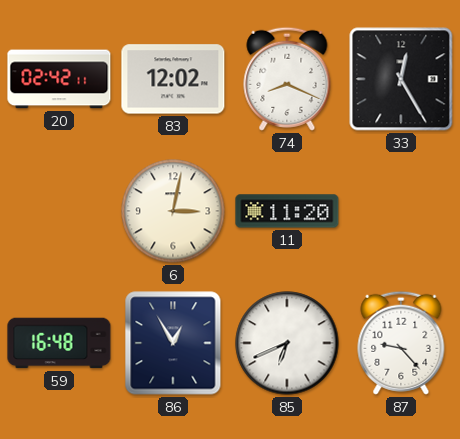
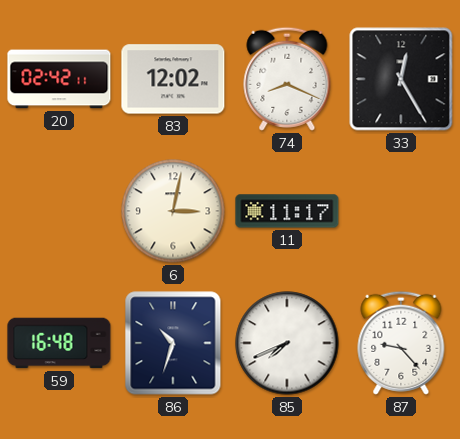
11: 11:20 -> 11:17
86: 12:55 -> 10:33
85: 6:41 -> 7:41
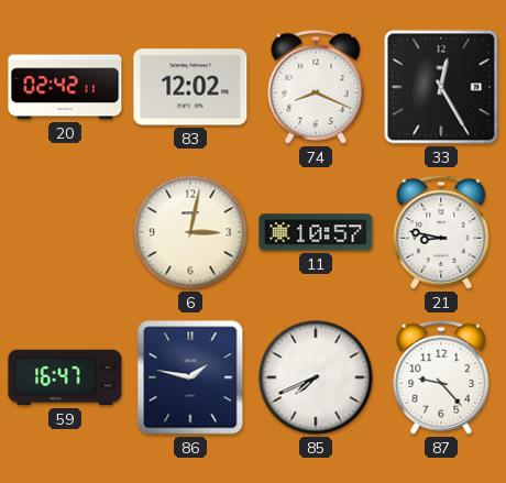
11: 11:17 -> 10:57
21: none -> 8:47
59: 16:48 -> 16:47
86: 10:33 -> 1:47
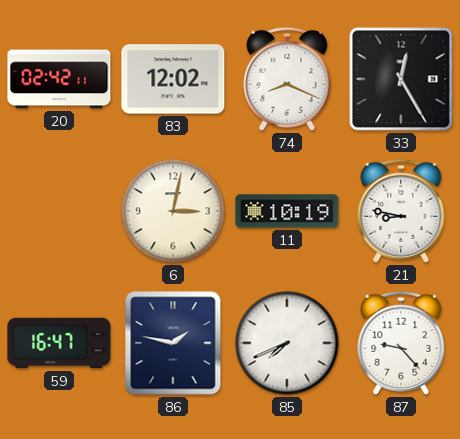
11: 10:57 -> 10:19
